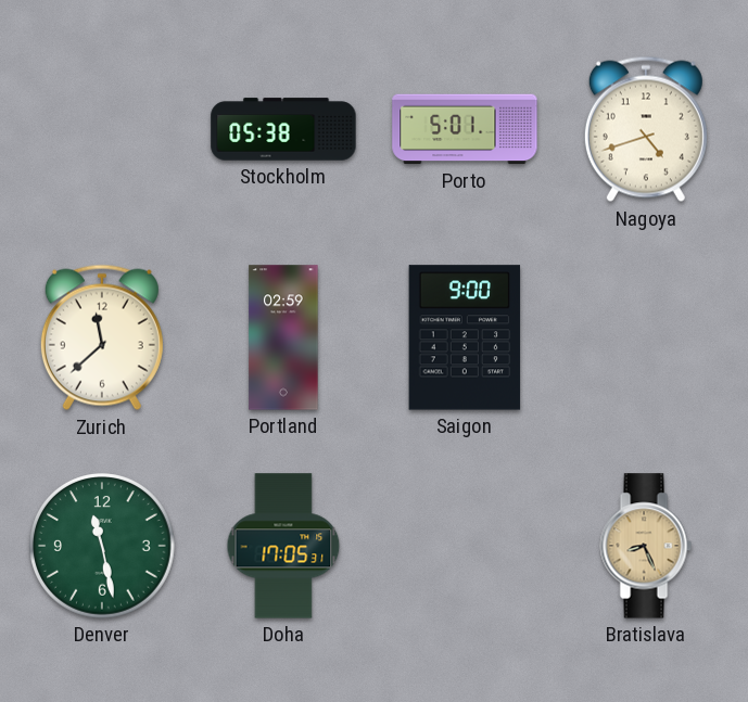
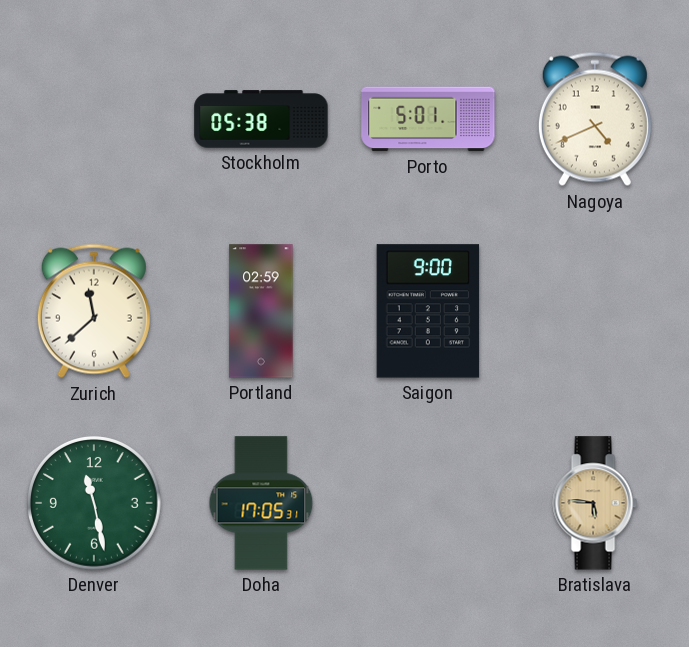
Nagoya: 4:42 -> 4:41
Bratislava: 8:26 -> 5:46
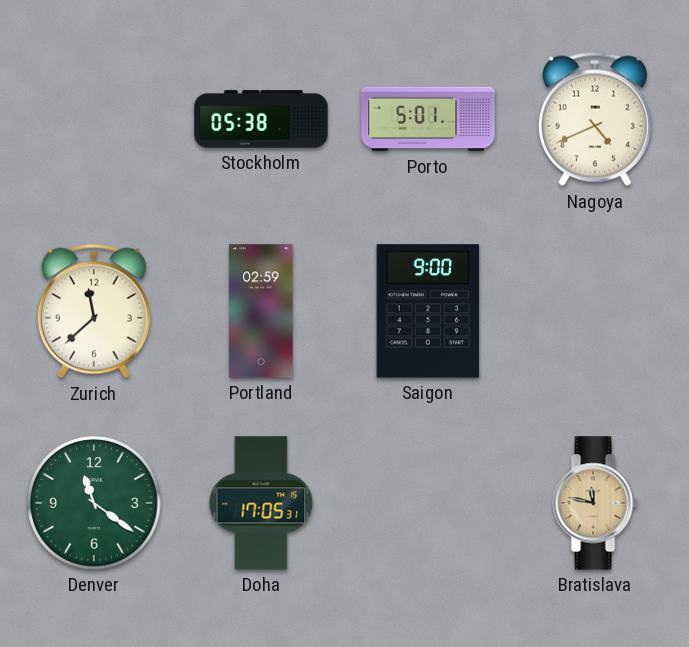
Denver: 11:28 -> 11:21
Bratislava: 5:46 -> 11:47
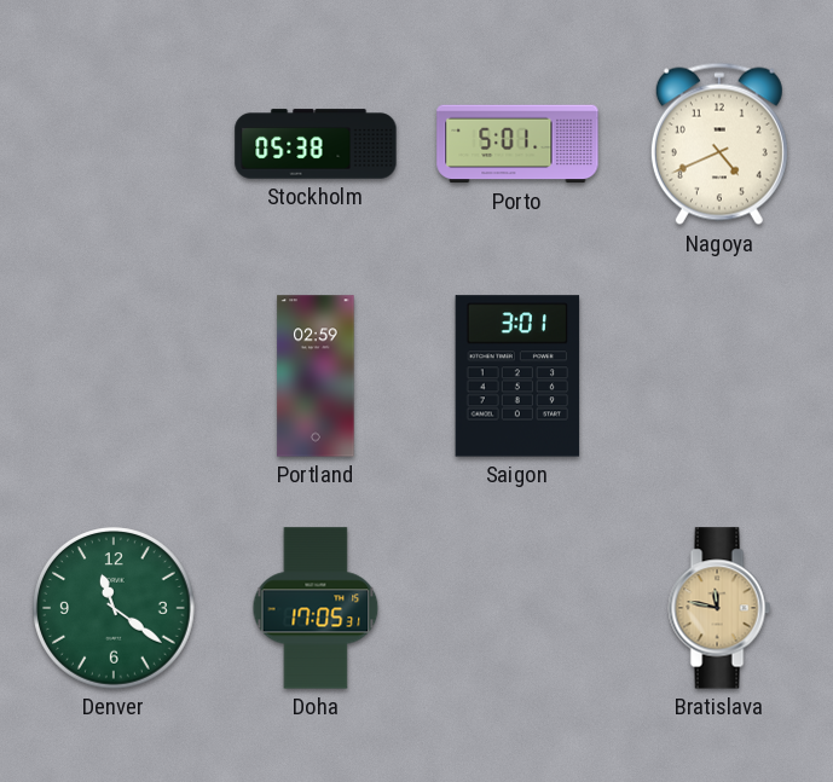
Zurich: 11:38 -> none
Saigon: 9:00 -> 3:01
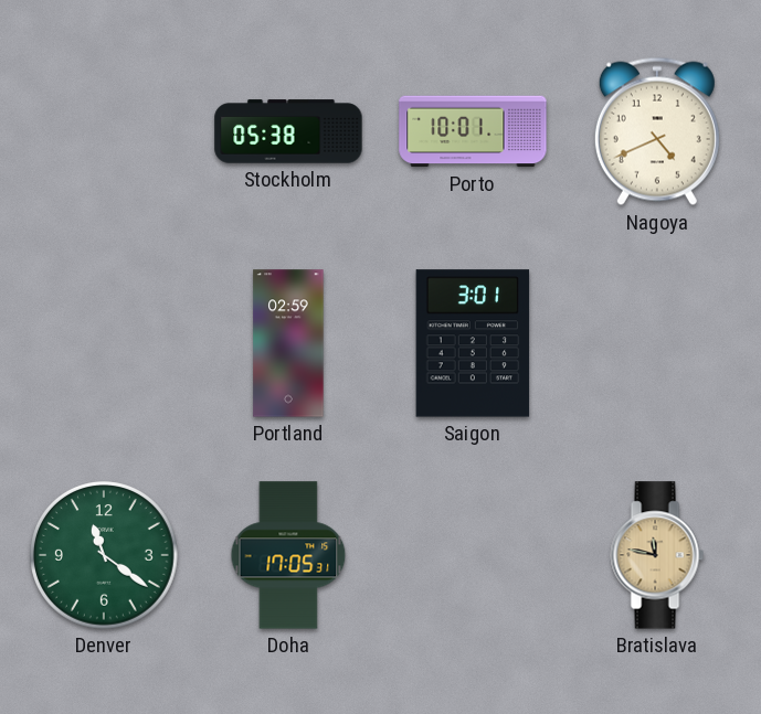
Porto: 5:01 -> 10:01
